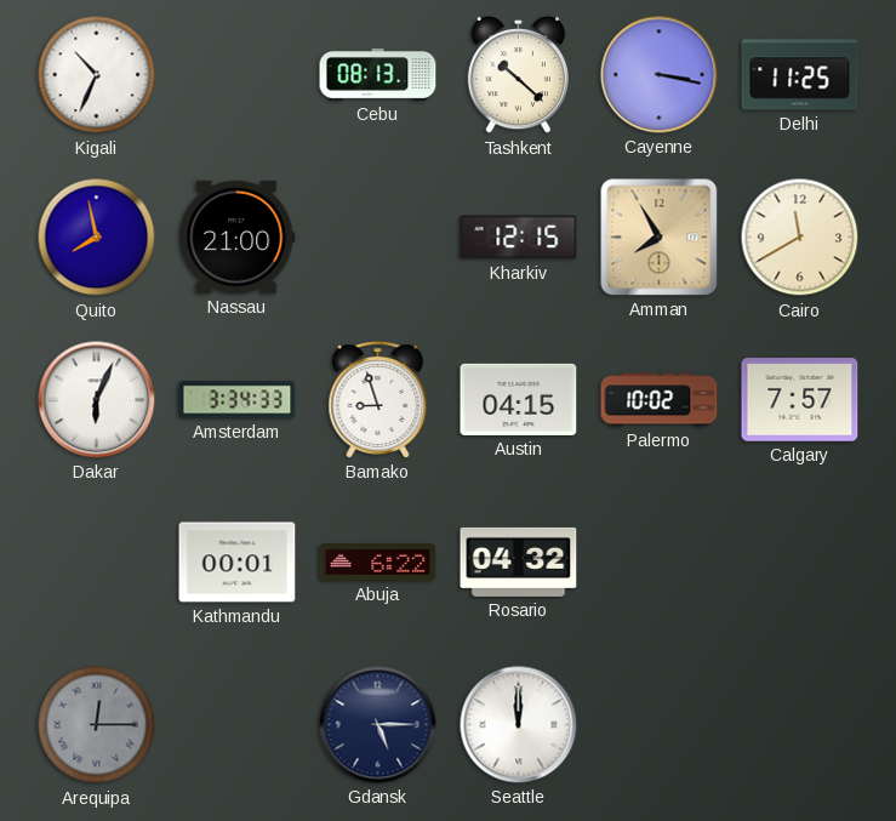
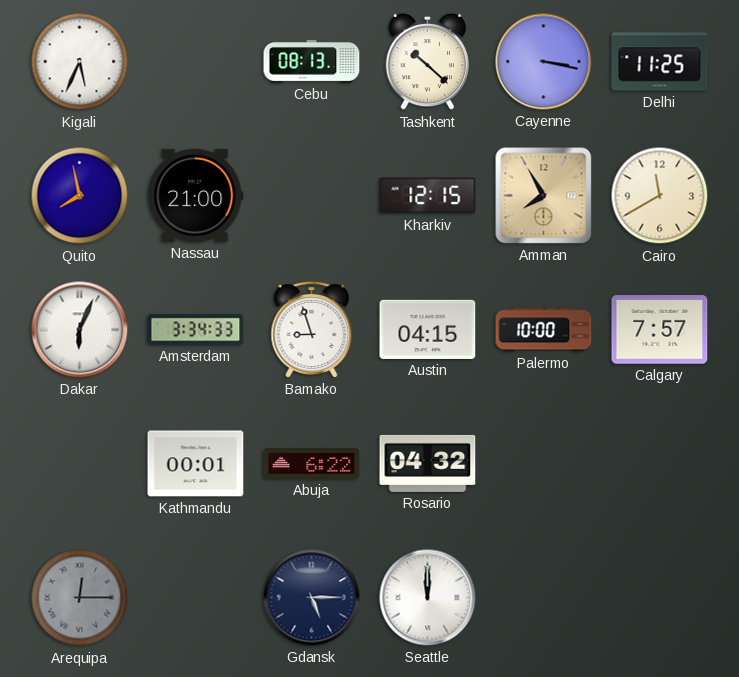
Kigali: 10:34 -> 5:34
Palermo: 10:02 -> 10:00
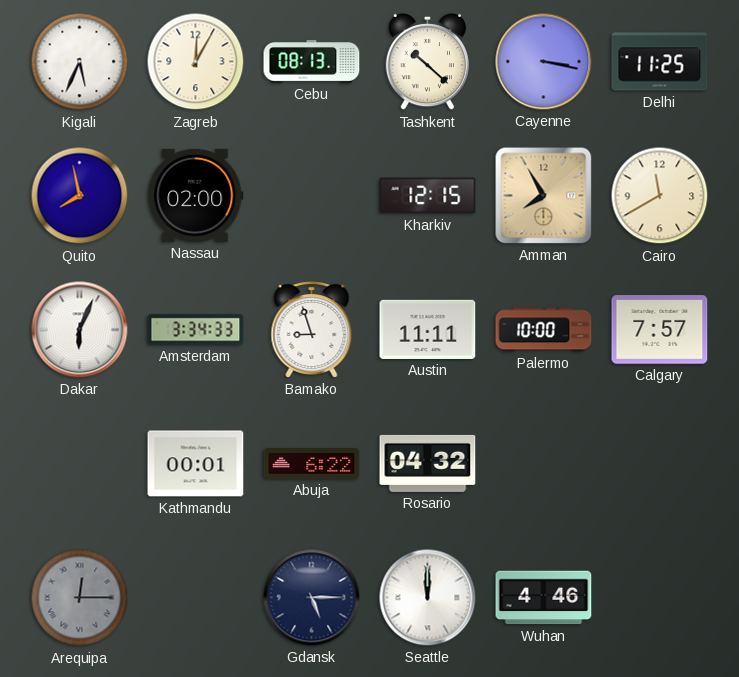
Zagreb: none -> 12:05
Nassau: 21:00 -> 02:00
Austin: 04:15 -> 11:11
Wuhan: none -> 4:46
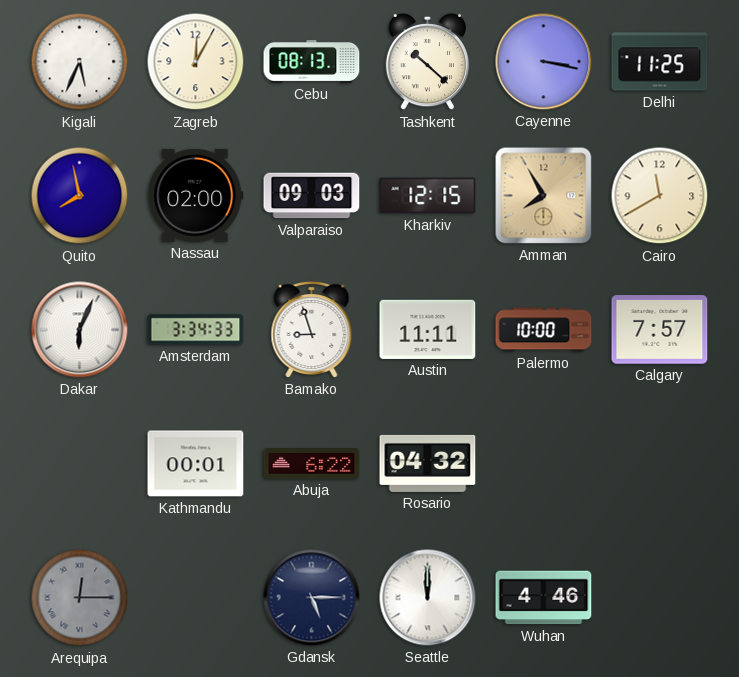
Valparaiso: none -> 09:03
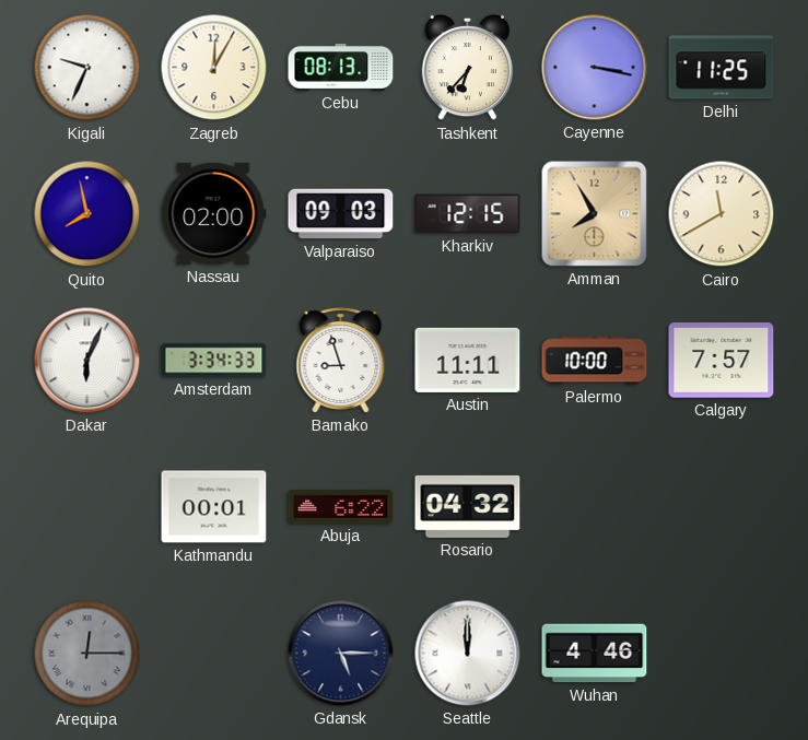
Kigali: 5:34 -> 9:34
Tashkent: 10:22 -> 6:37
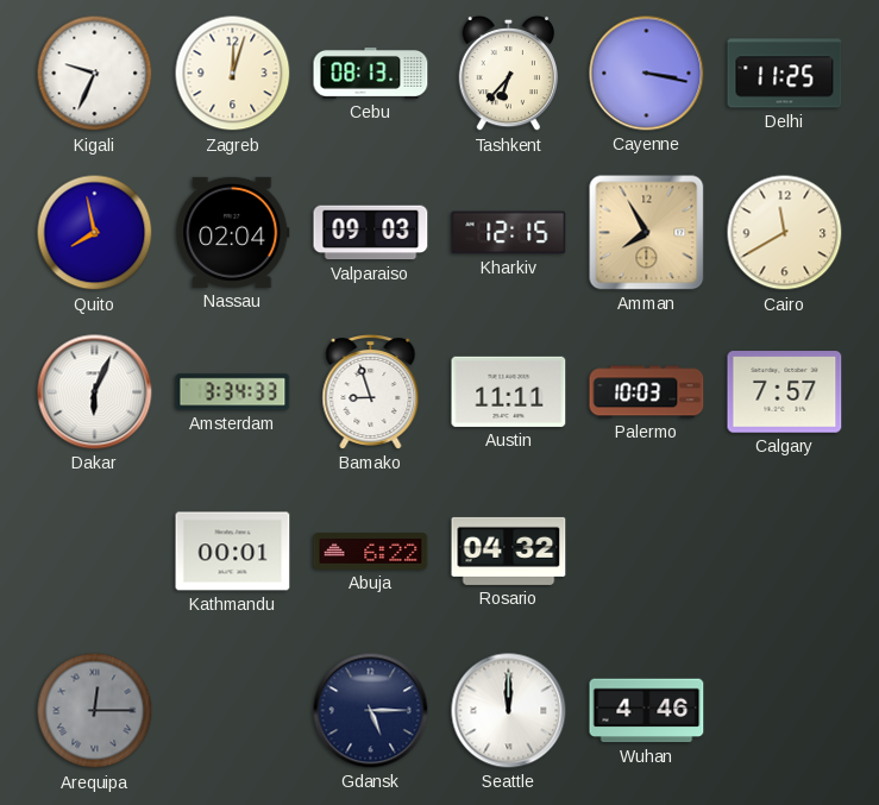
Zagreb: 12:05 -> 12:03
Nassau: 02:00 -> 02:04
Palermo: 10:00 -> 10:03
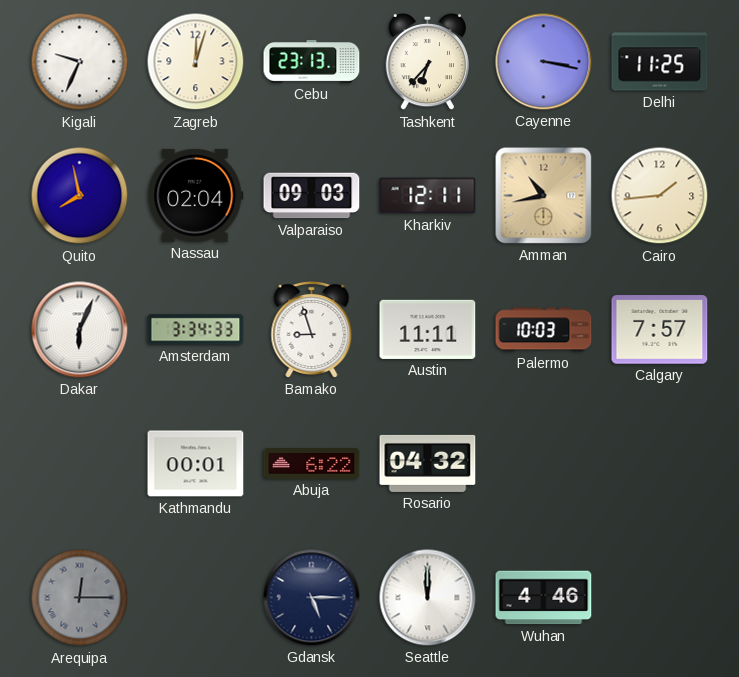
Cebu: 08:13 -> 23:13
Kharkiv: 12:15 -> 12:11
Amman: 7:55 -> 10:43
Cairo: 11:40 -> 1:44
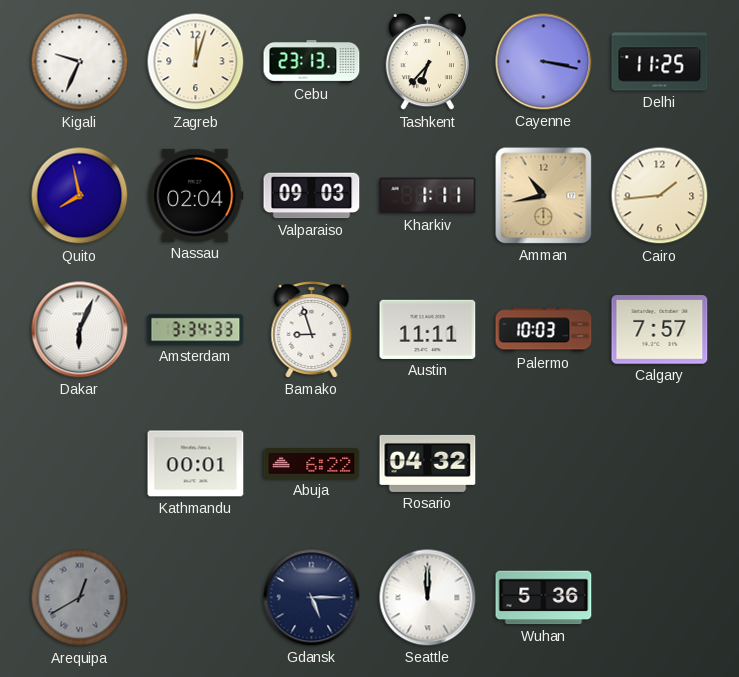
Kharkiv: 12:11 -> 1:11
Arequipa: 12:15 -> 12:40
Wuhan: 4:46 -> 5:36
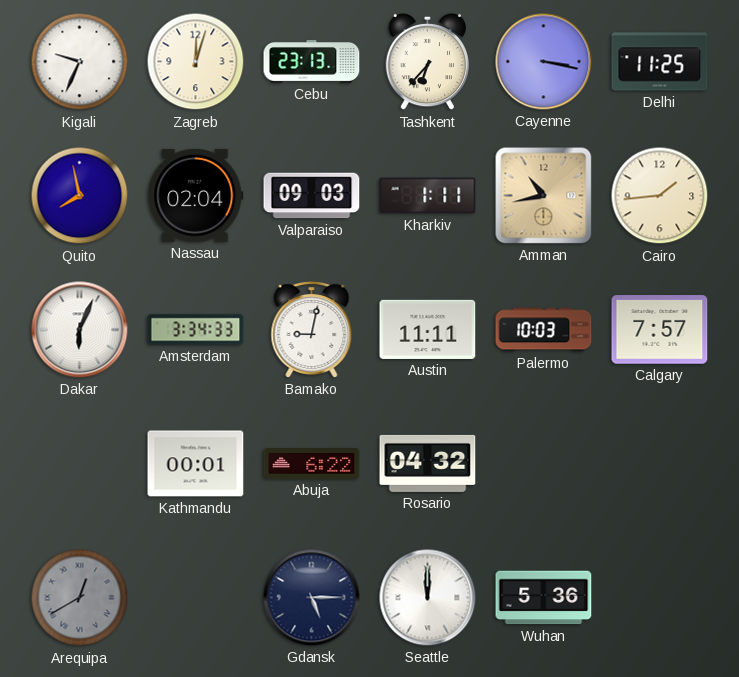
Bamako: 8:57 -> 9:02
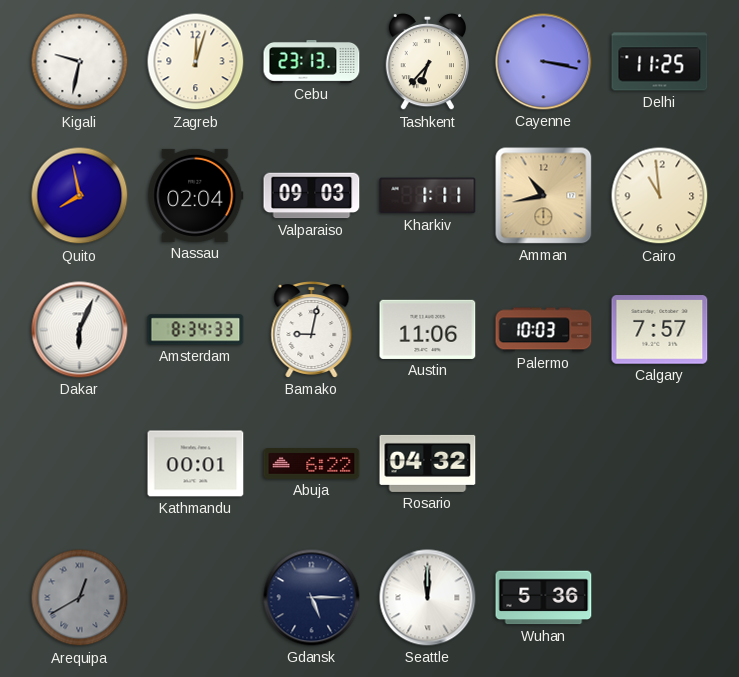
Kigali: 9:34 -> 9:32
Cairo: 1:44 -> 10:59
Amsterdam: 3:34 -> 8:34
Austin: 11:11 -> 11:06
